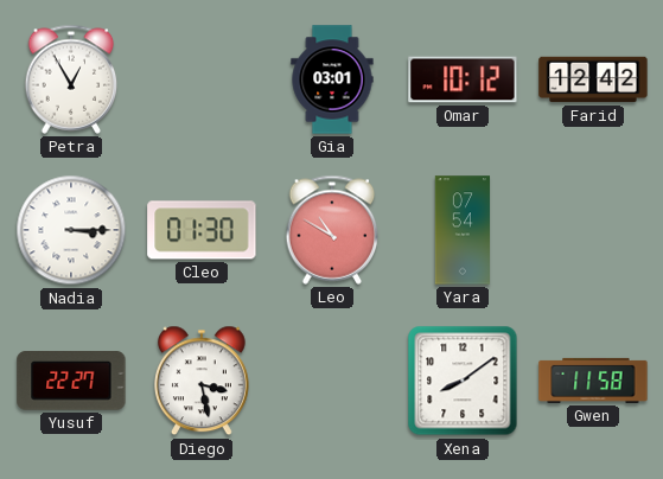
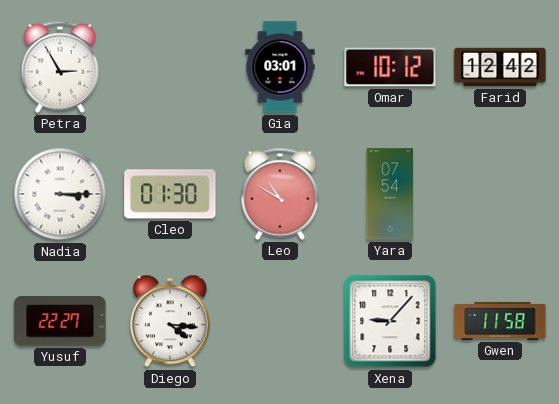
Petra: 12:55 -> 2:55
Diego: 3:28 -> 4:16
Xena: 8:09 -> 9:07
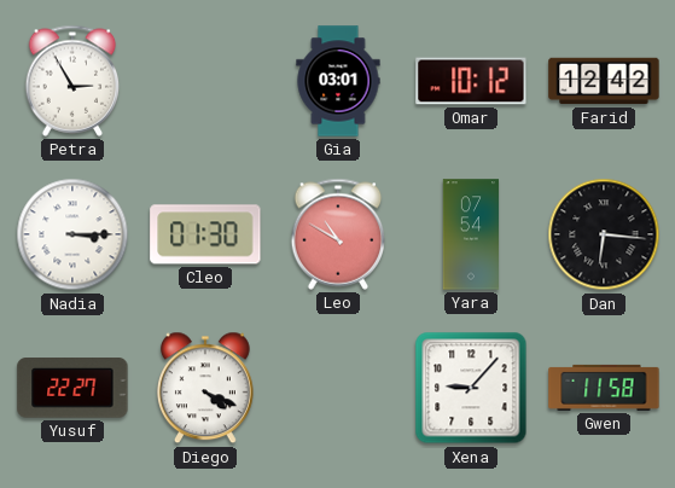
Dan: none -> 6:16
Diego: 4:16 -> 4:19
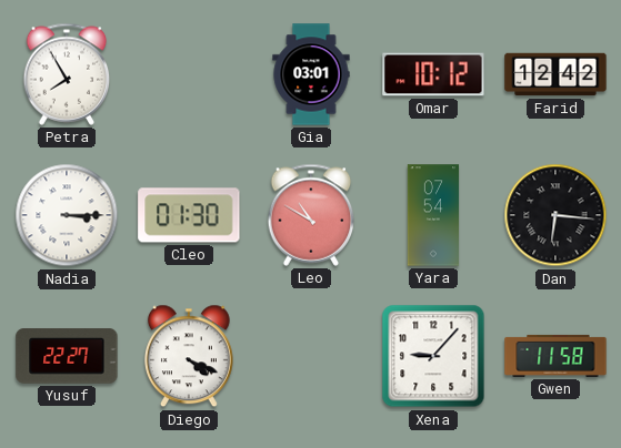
Petra: 2:55 -> 7:55
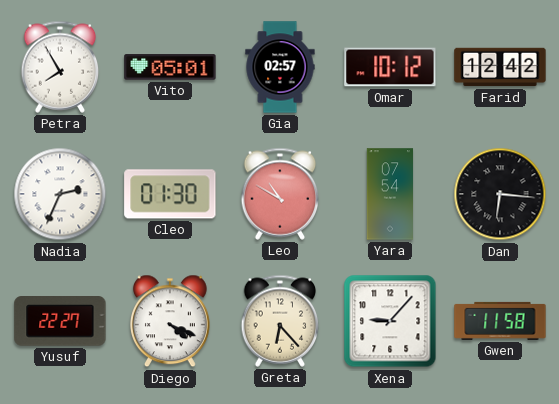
Vito: none -> 05:01
Gia: 03:01 -> 02:57
Nadia: 3:15 -> 2:34
Greta: none -> 6:23
